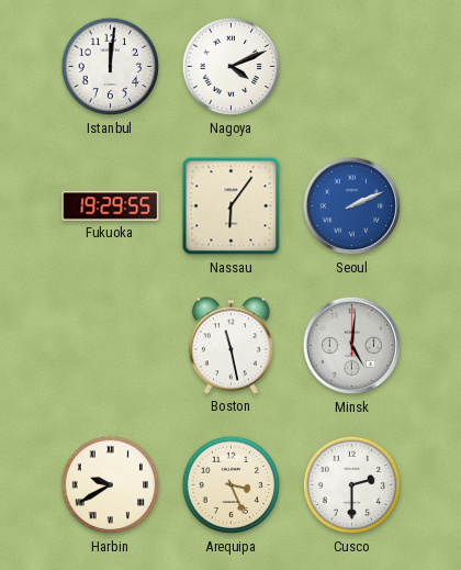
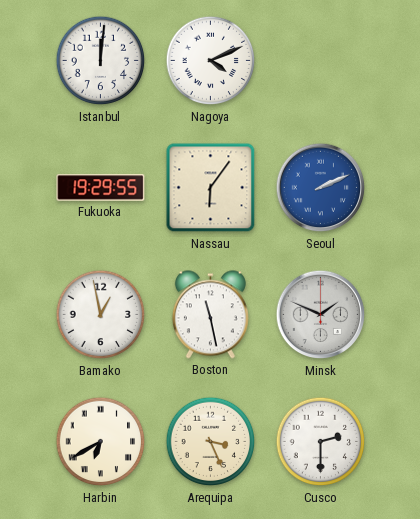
Bamako: none -> 12:58
Minsk: 5:01 -> 1:49
Harbin: 9:40 -> 6:40
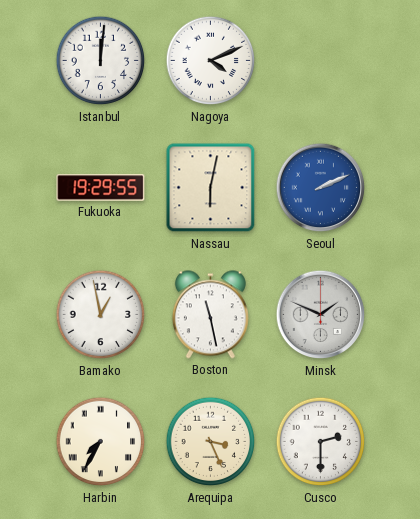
Nassau: 6:06 -> 6:02
Harbin: 6:40 -> 7:35
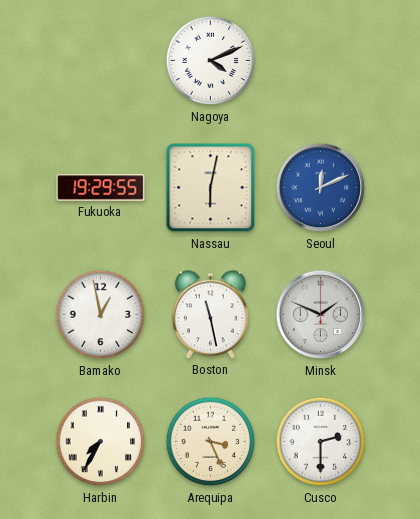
Istanbul: 12:01 -> none
Seoul: 2:11 -> 12:11
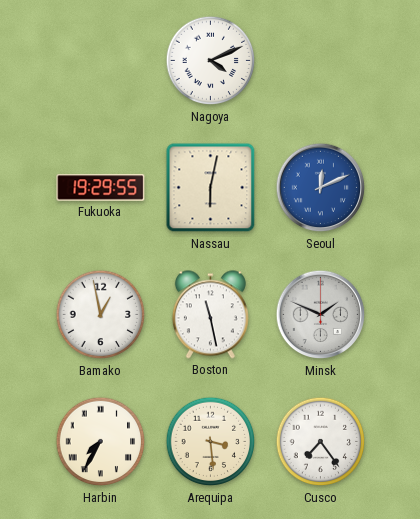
Arequipa: 3:26 -> 3:29
Cusco: 2:30 -> 7:24
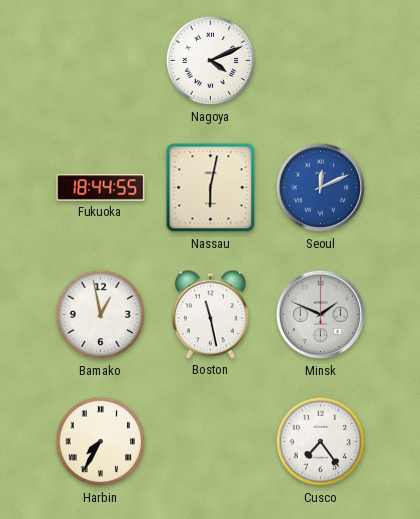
Fukuoka: 19:29 -> 18:44
Arequipa: 3:29 -> none
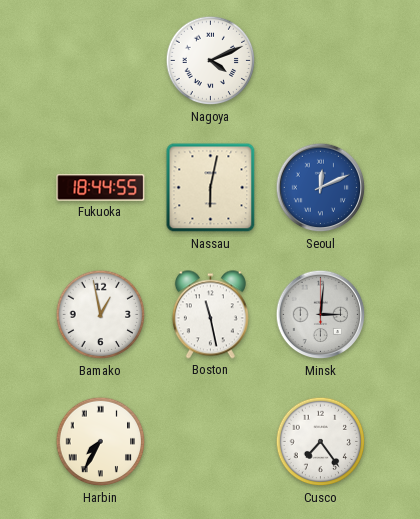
Minsk: 1:49 -> 3:01
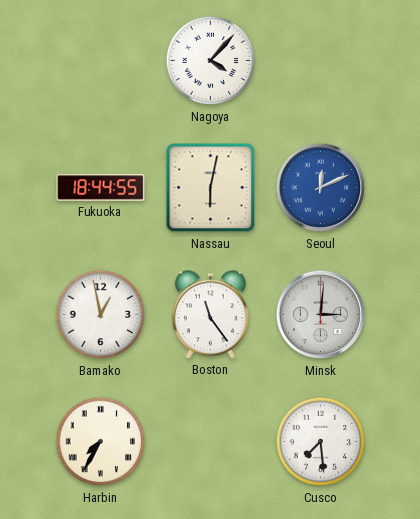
Nagoya: 4:11 -> 4:07
Boston: 11:28 -> 11:24
Cusco: 7:24 -> 7:29
